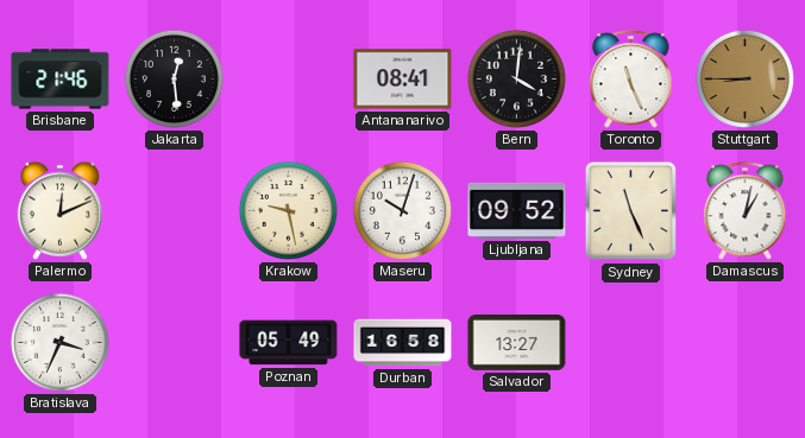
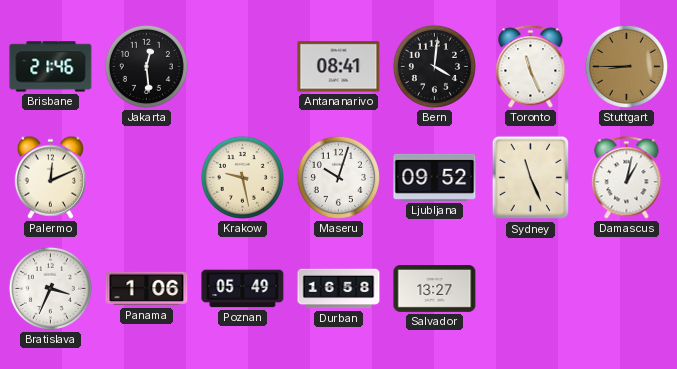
Panama: none -> 1:06
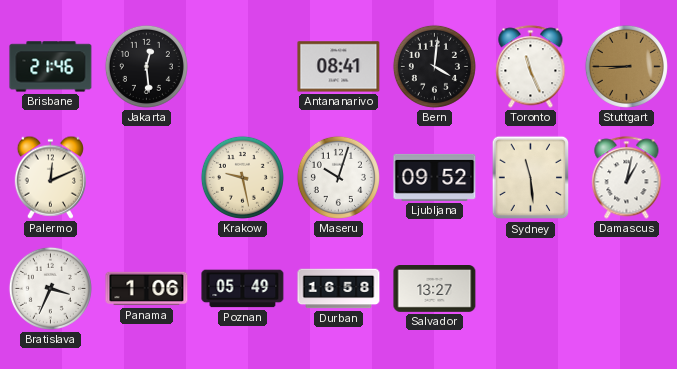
Sydney: 11:26 -> 11:29
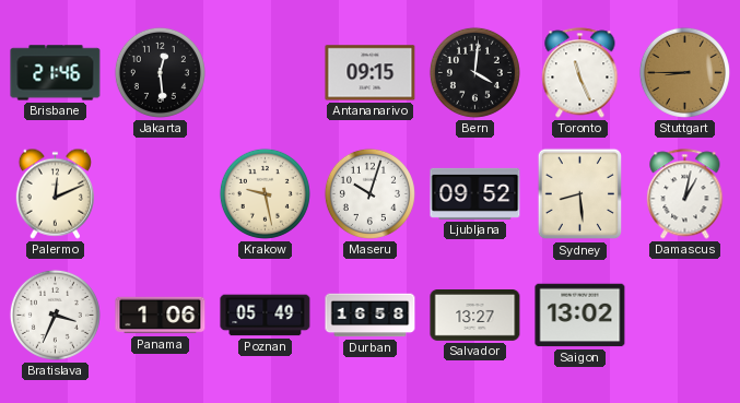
Antananarivo: 08:41 -> 09:15
Sydney: 11:29 -> 8:29
Saigon: none -> 13:02
